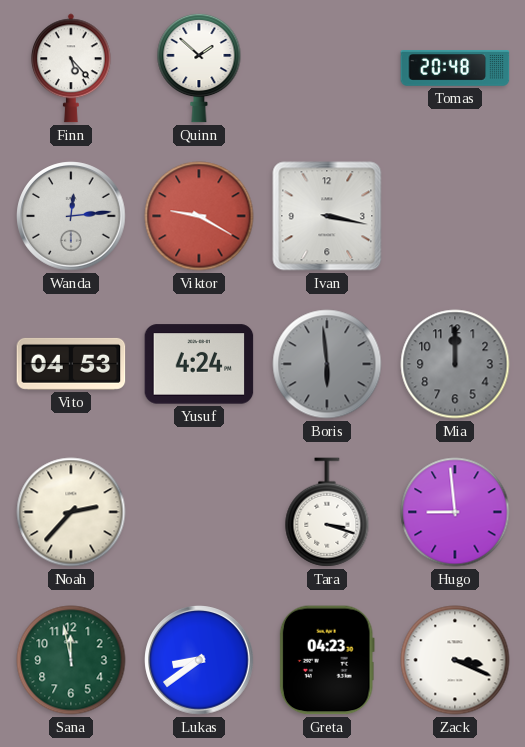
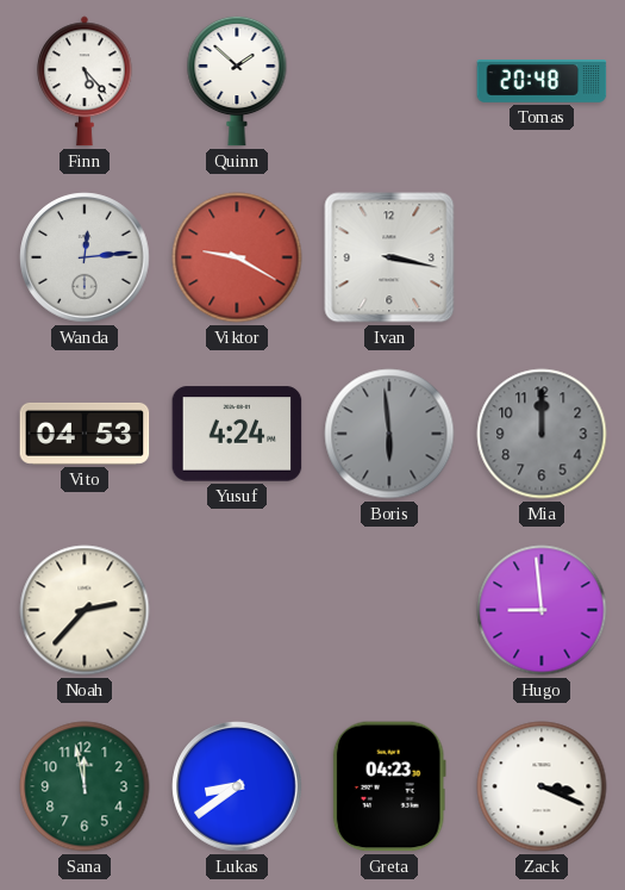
Tara: 3:18 -> none
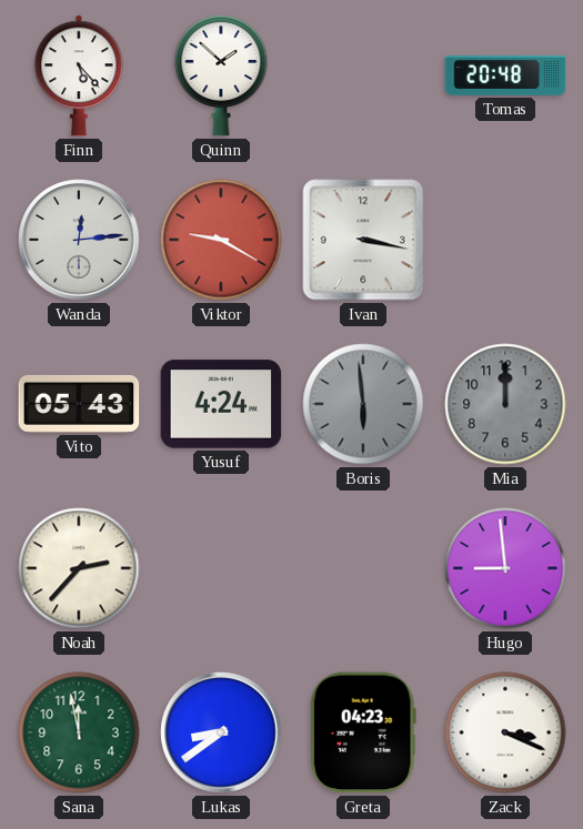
Vito: 04:53 -> 05:43
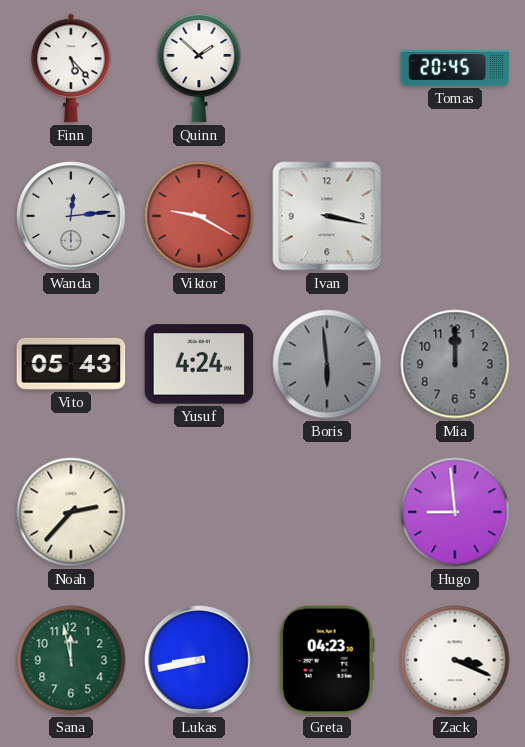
Tomas: 20:48 -> 20:45
Lukas: 8:39 -> 8:43
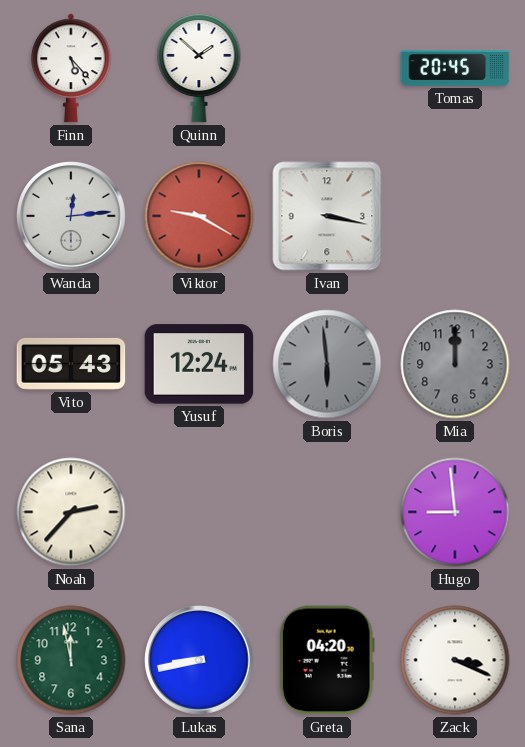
Yusuf: 4:24 -> 12:24
Greta: 04:23 -> 04:20
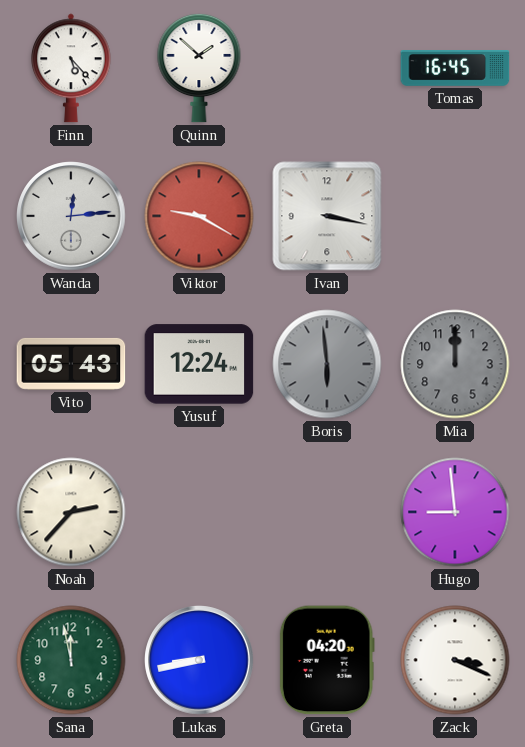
Tomas: 20:45 -> 16:45
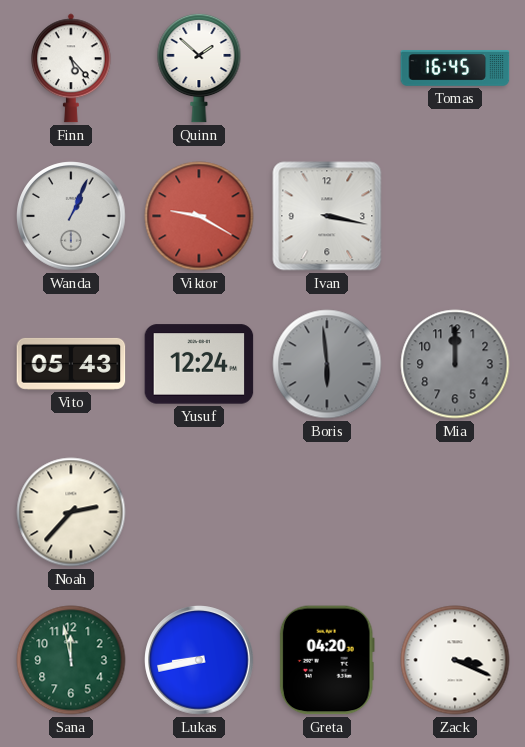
Wanda: 12:14 -> 1:04
Hugo: 8:59 -> none
